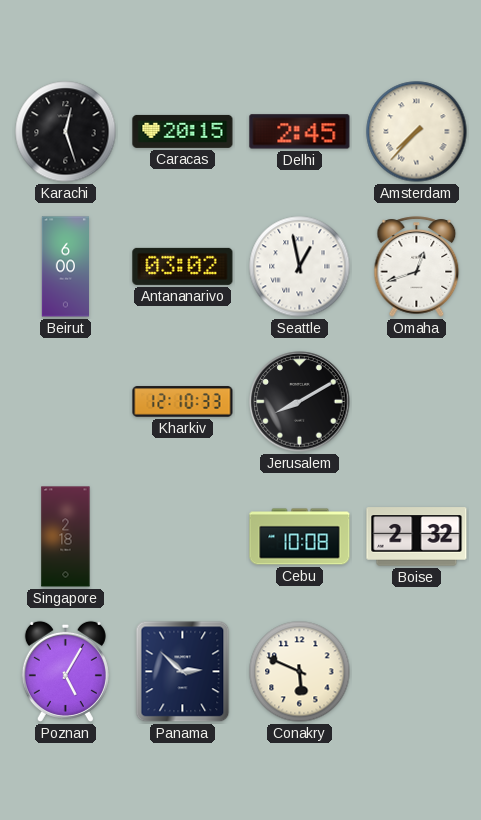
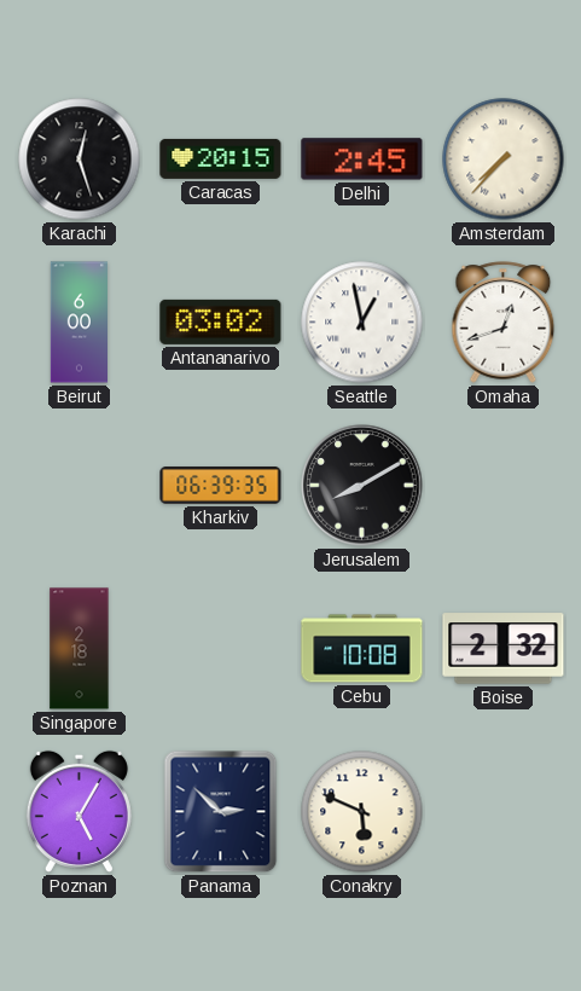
Kharkiv: 12:10 -> 06:39
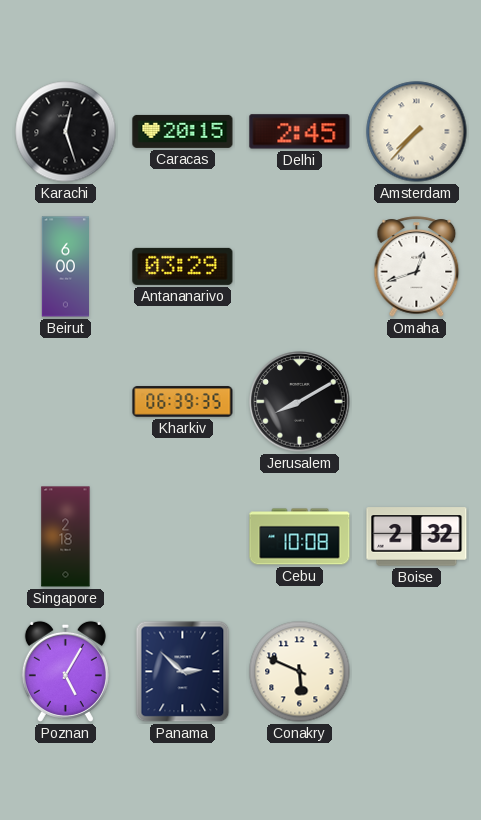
Antananarivo: 03:02 -> 03:29
Seattle: 12:58 -> none
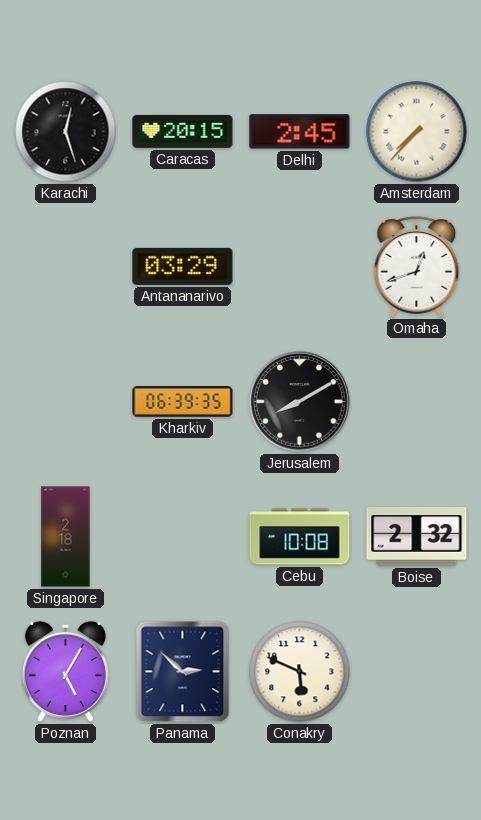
Beirut: 6:00 -> none
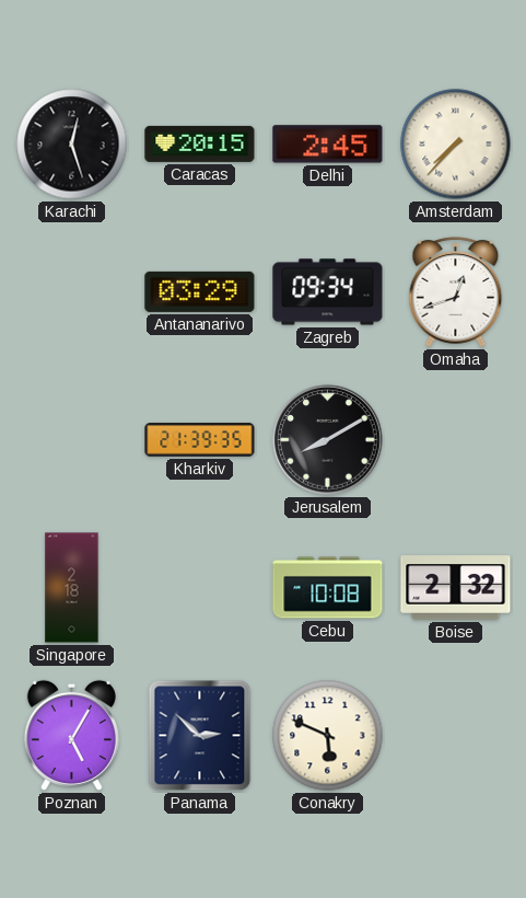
Zagreb: none -> 09:34
Kharkiv: 06:39 -> 21:39
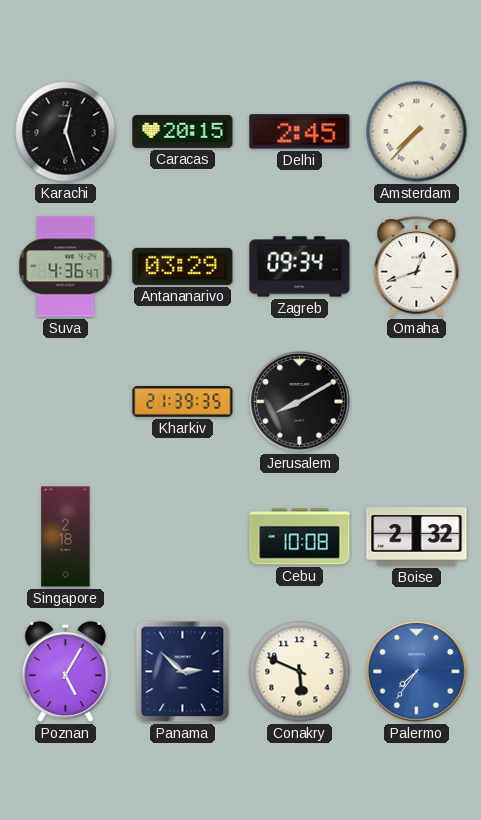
Suva: none -> 4:36
Palermo: none -> 7:36
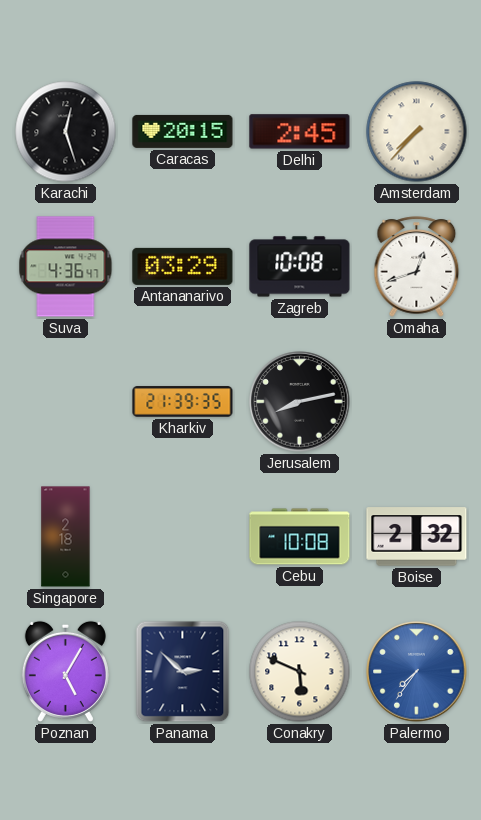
Zagreb: 09:34 -> 10:08
Jerusalem: 8:10 -> 8:13
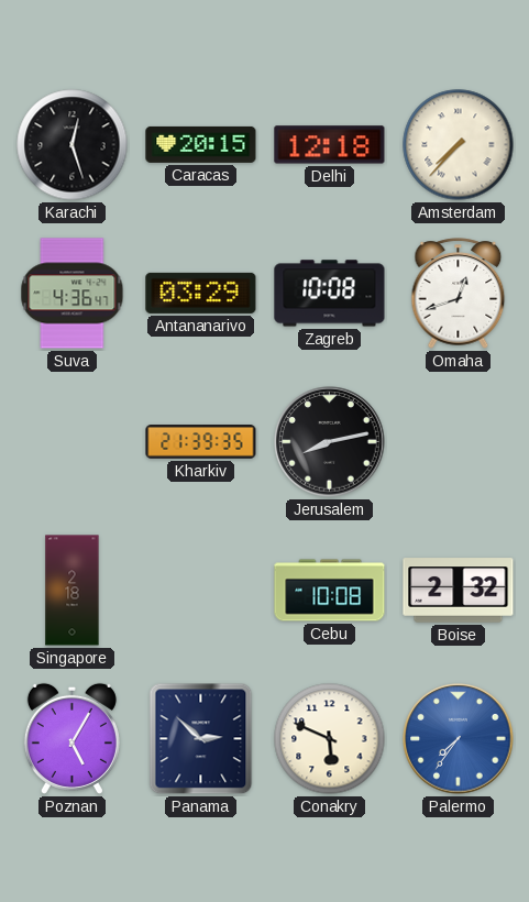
Delhi: 2:45 -> 12:18
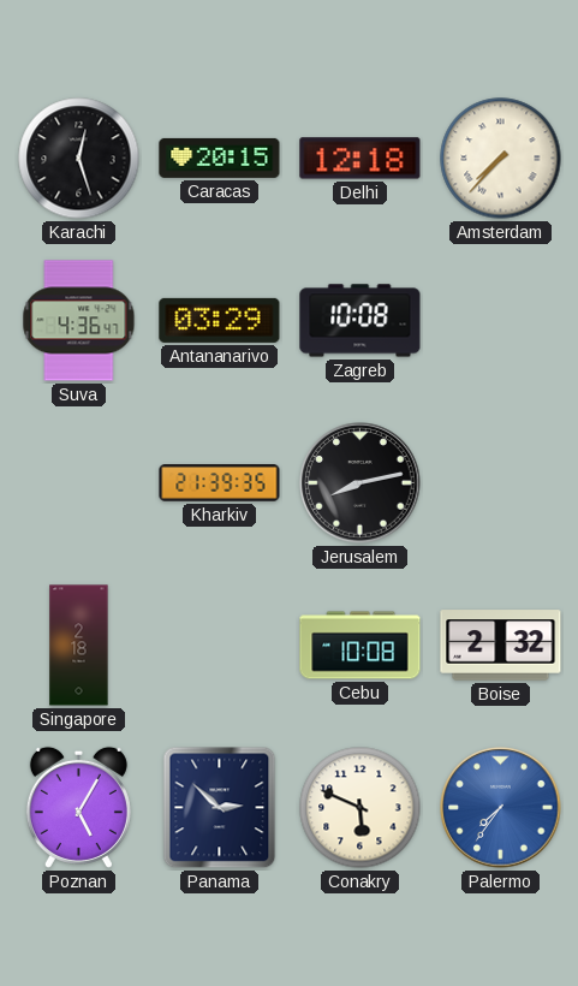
Omaha: 12:42 -> none
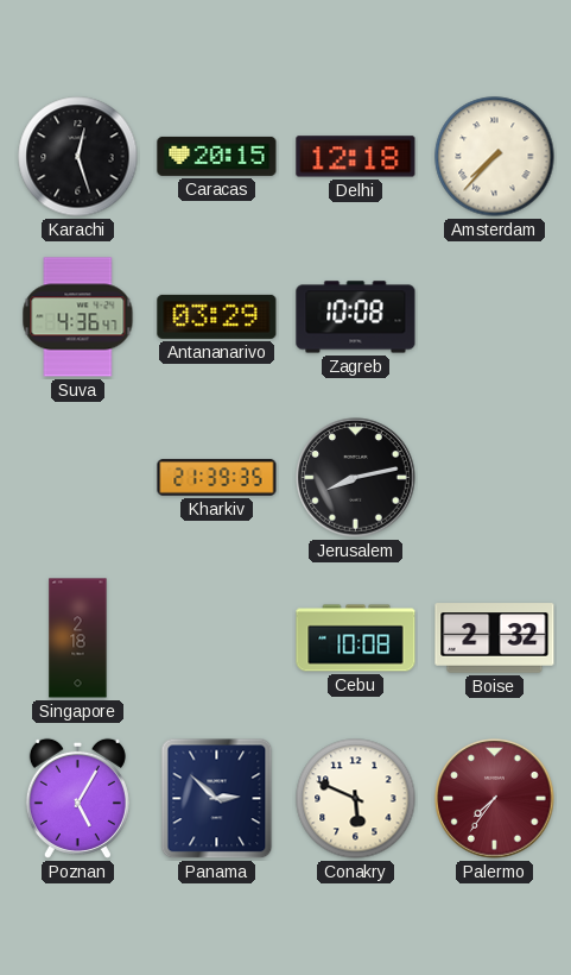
Palermo dial: blue -> burgundy
